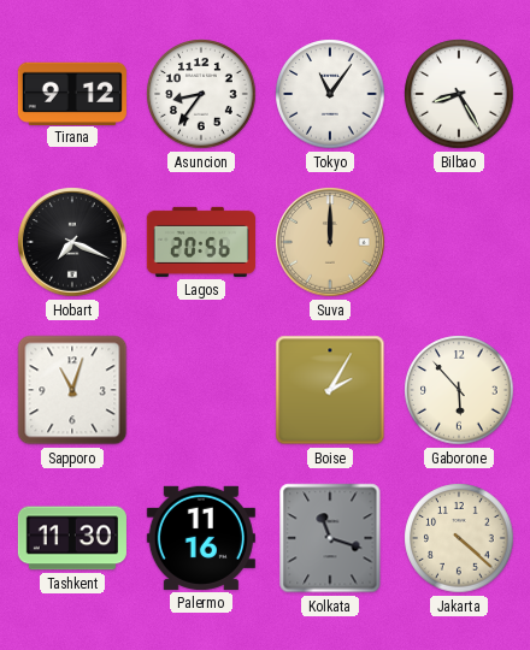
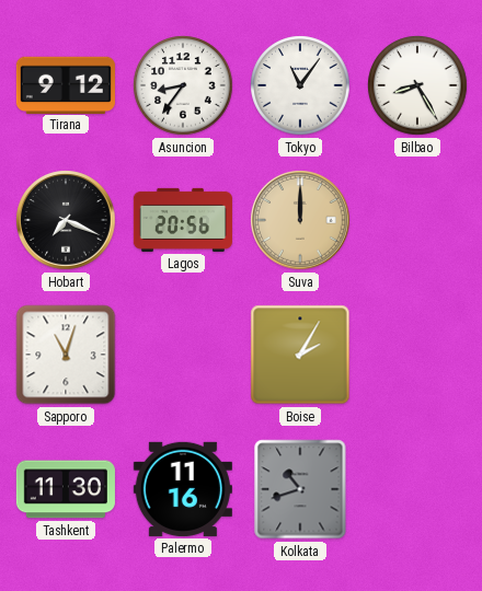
Gaborone: 5:53 -> none
Kolkata: 11:18 -> 10:42
Jakarta: 4:22 -> none
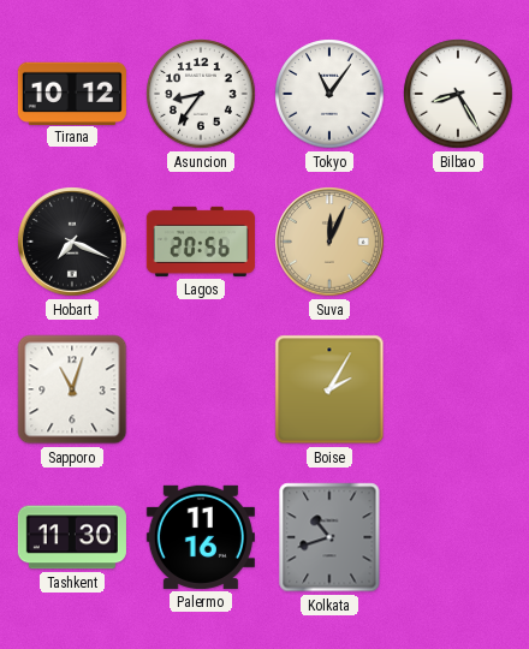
Tirana: 9:12 -> 10:12
Suva: 12:00 -> 12:04
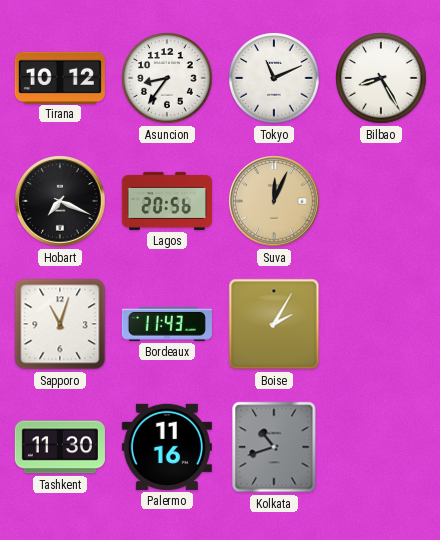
Tokyo: 11:06 -> 11:11
Bordeaux: none -> 11:43
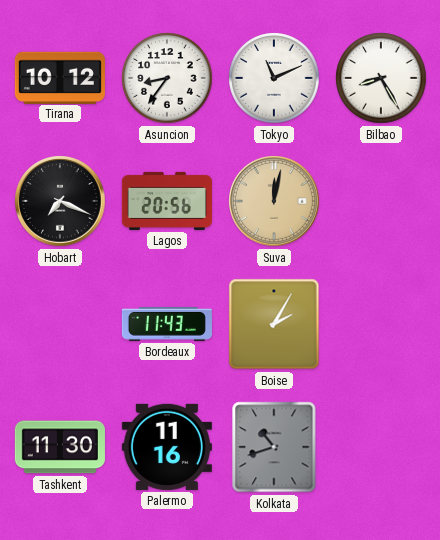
Suva: 12:04 -> 12:02
Sapporo: 11:03 -> none
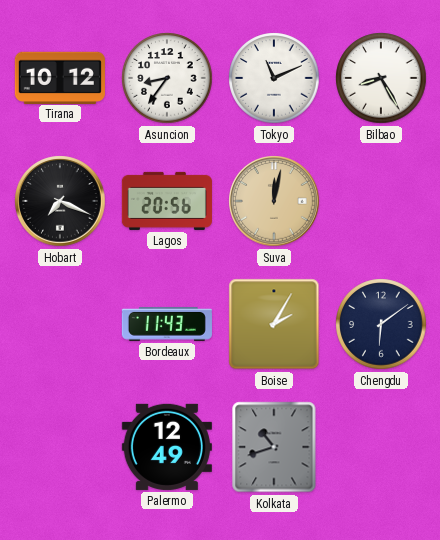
Chengdu: none -> 6:09
Tashkent: 11:30 -> none
Palermo: 11:16 -> 12:49
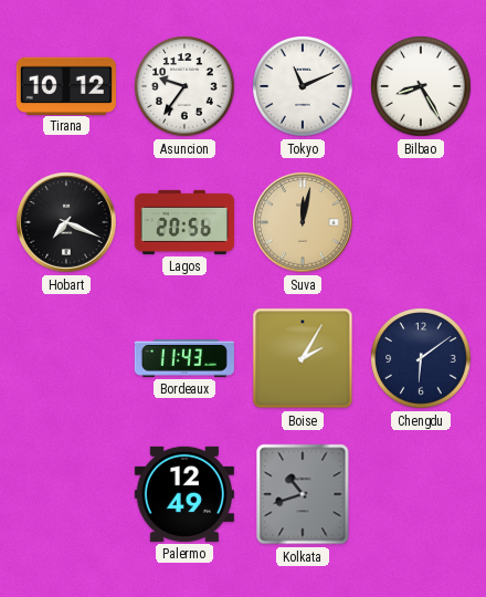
Asuncion: 8:36 -> 9:36
